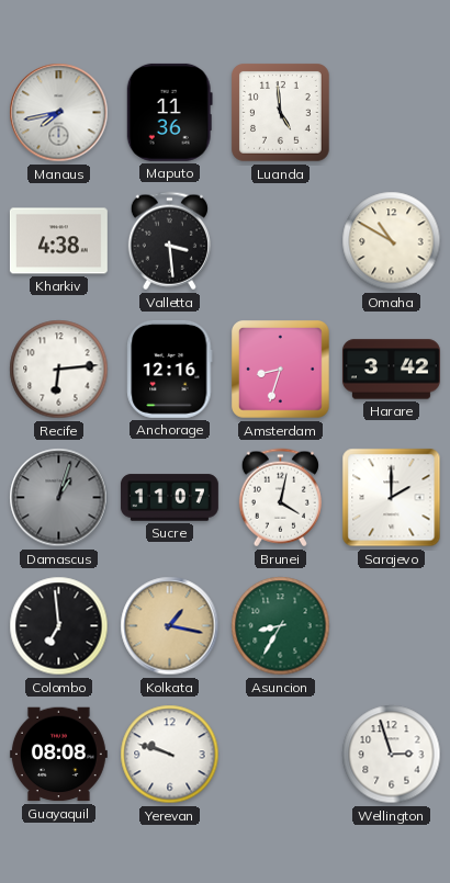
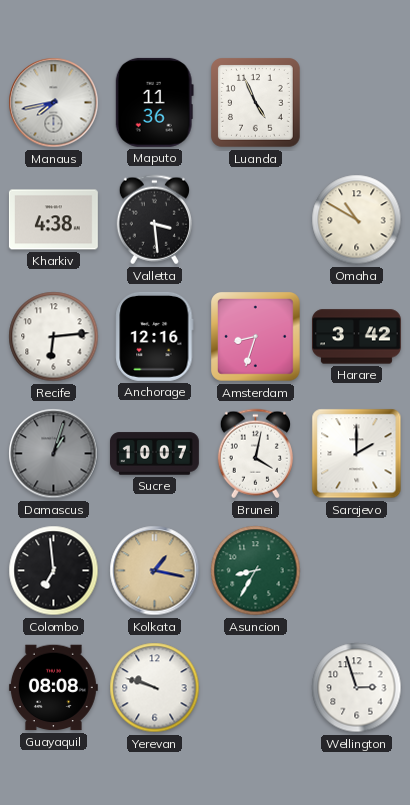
Luanda: 4:59 -> 4:56
Sucre: 11:07 -> 10:07
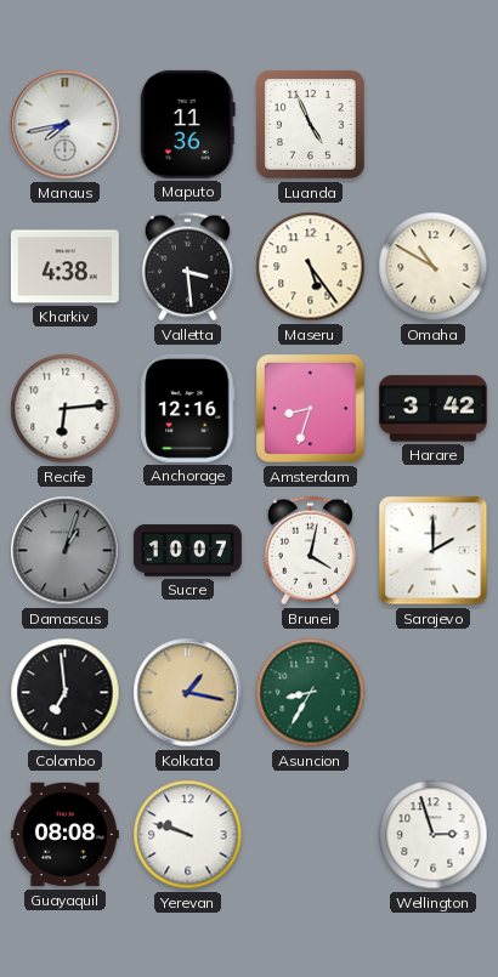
Maseru: none -> 5:24
